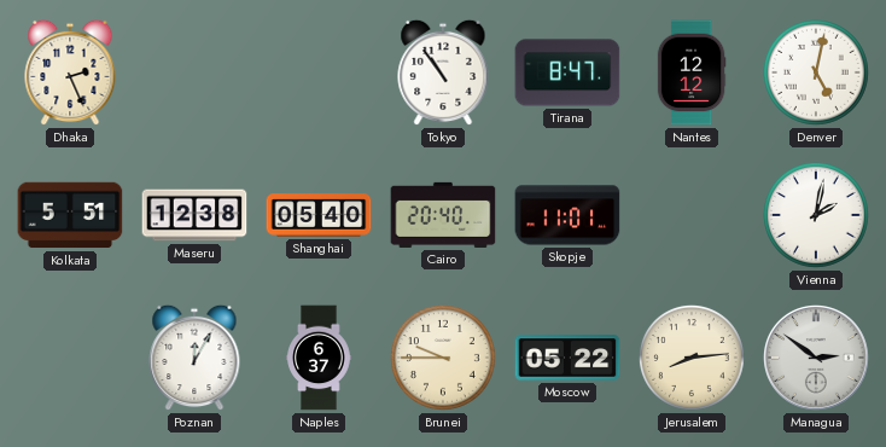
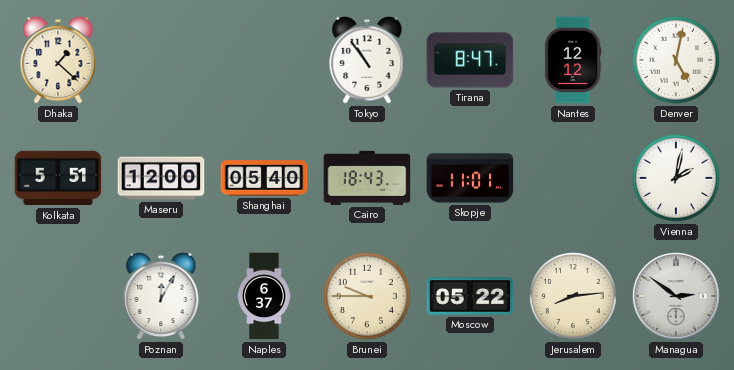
Dhaka: 2:26 -> 1:22
Maseru: 12:38 -> 12:00
Cairo: 20:40 -> 18:43
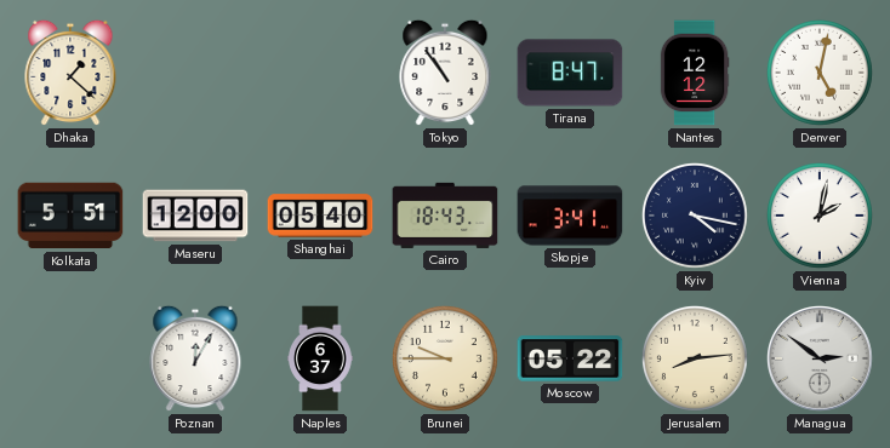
Skopje: 11:01 -> 3:41
Kyiv: none -> 4:17
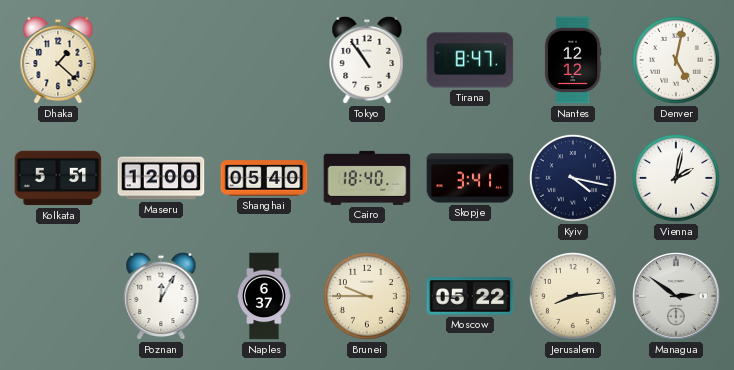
Cairo: 18:43 -> 18:40
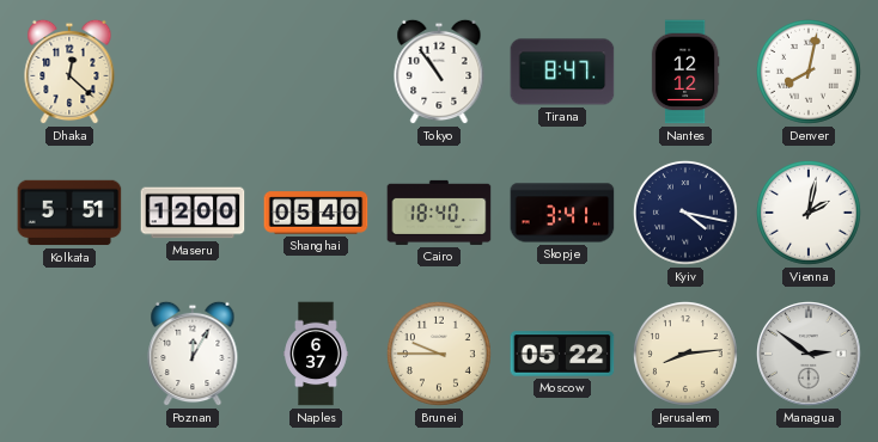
Dhaka: 1:22 -> 12:22
Denver: 5:02 -> 8:02
